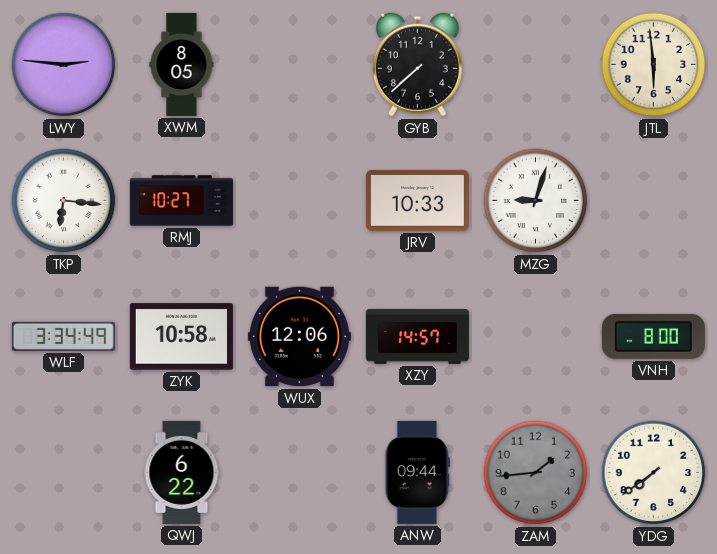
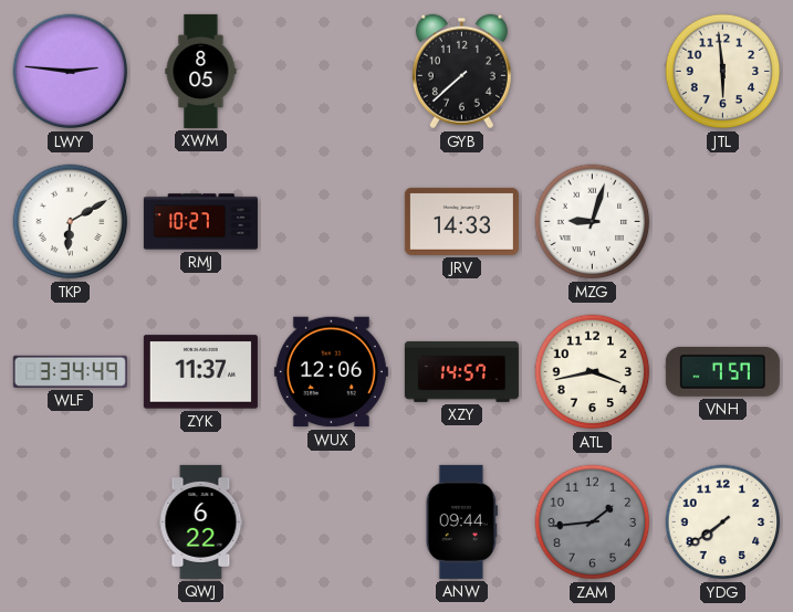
TKP: 6:16 -> 6:10
JRV: 10:33 -> 14:33
ZYK: 10:58 -> 11:37
ATL: none -> 3:43
VNH: 8:00 -> 7:57
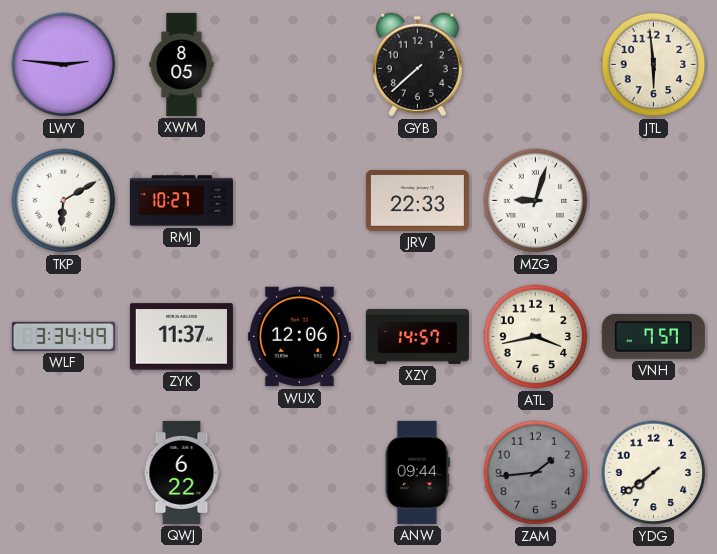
JRV: 14:33 -> 22:33
